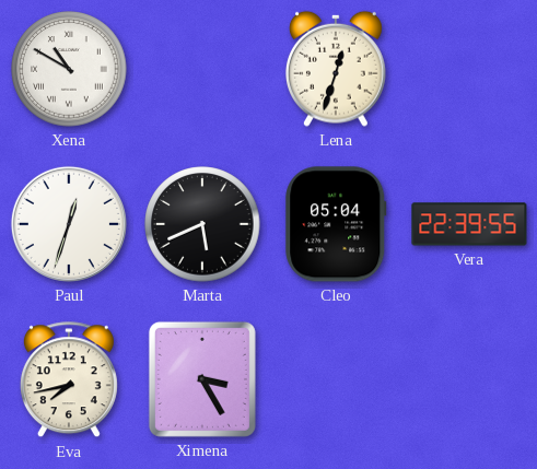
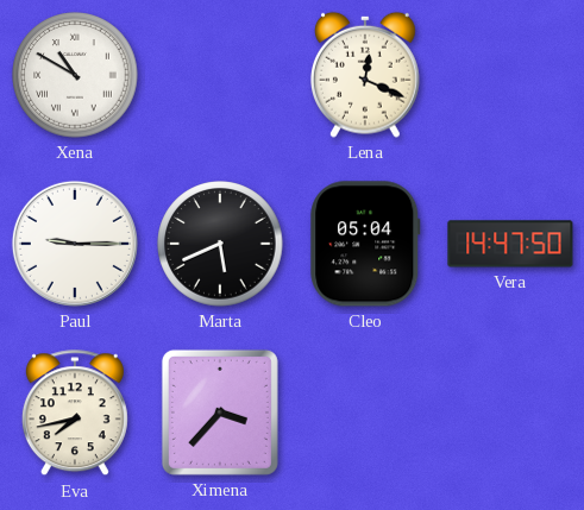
Lena: 12:33 -> 12:19
Paul: 12:33 -> 9:15
Vera: 22:39 -> 14:47
Ximena: 3:25 -> 3:37
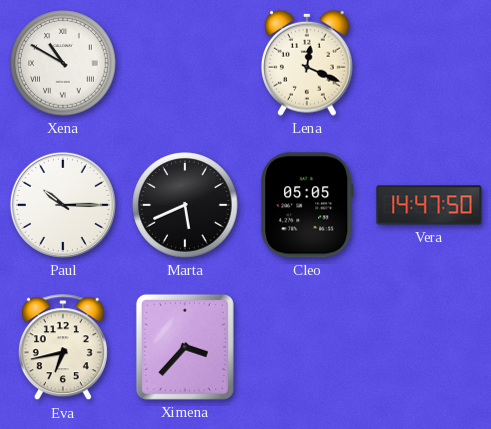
Paul: 9:15 -> 10:15
Cleo: 05:04 -> 05:05
Eva: 7:43 -> 6:43
